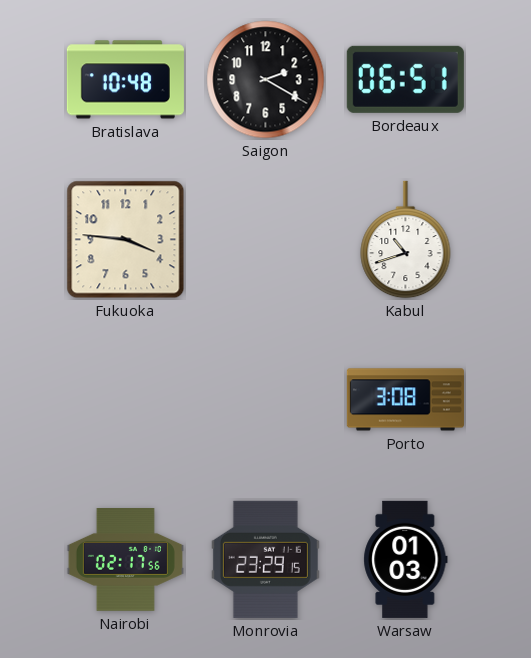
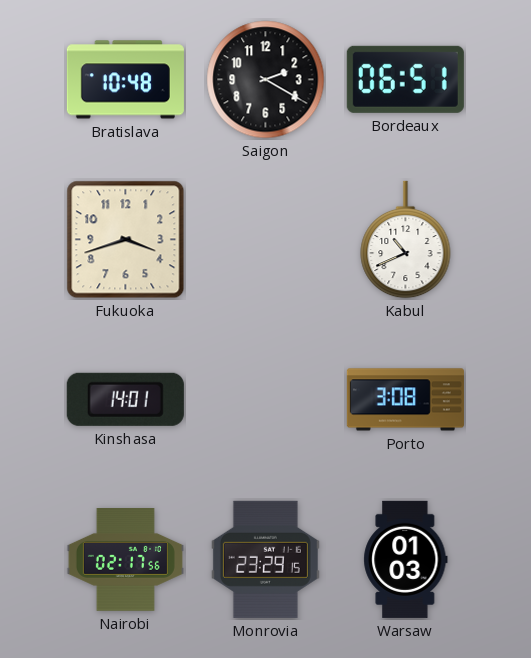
Fukuoka: 3:46 -> 3:42
Kabul: 10:42 -> 10:41
Kinshasa: none -> 14:01
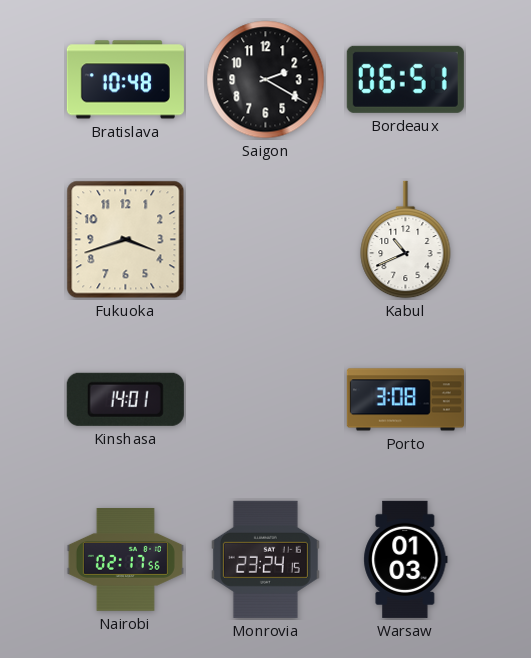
Monrovia: 23:29 -> 23:24
